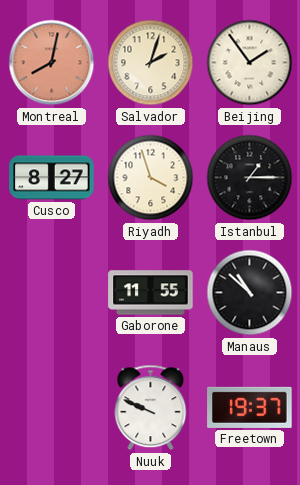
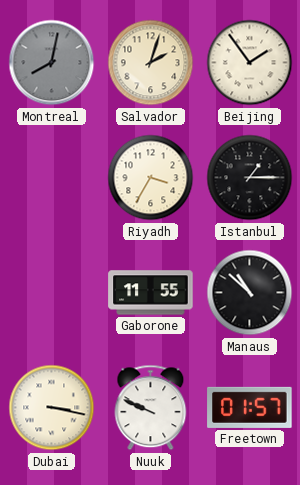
Montreal dial: salmon -> grey
Cusco: 8:27 -> none
Riyadh: 3:57 -> 3:35
Dubai: none -> 3:17
Freetown: 19:37 -> 01:57
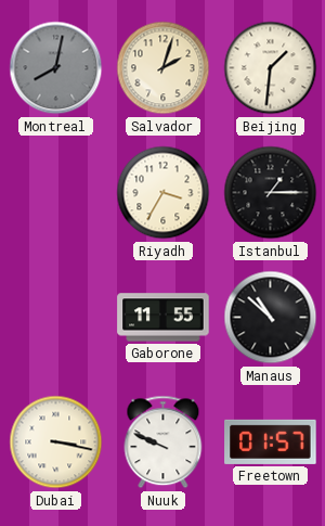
Beijing: 1:54 -> 1:31
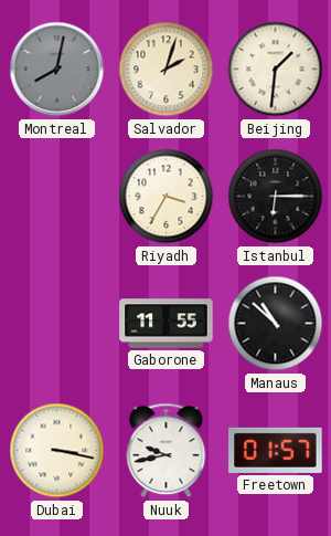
Istanbul: 1:15 -> 6:15
Nuuk: 9:49 -> 9:43
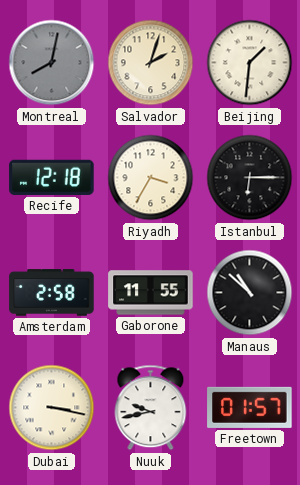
Recife: none -> 12:18
Amsterdam: none -> 2:58
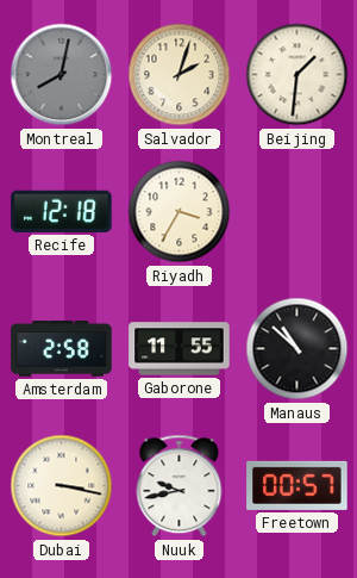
Istanbul: 6:15 -> none
Freetown: 01:57 -> 00:57
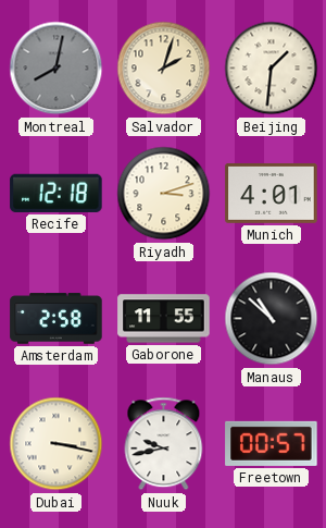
Riyadh: 3:35 -> 3:12
Munich: none -> 4:01
